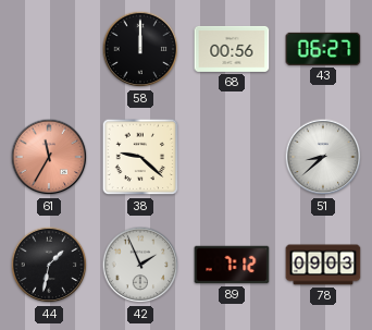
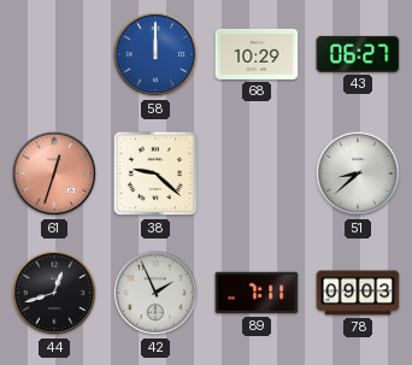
58 dial: black -> blue
68: 00:56 -> 10:29
61: 11:35 -> 12:33
44: 1:32 -> 12:42
89: 7:12 -> 7:11
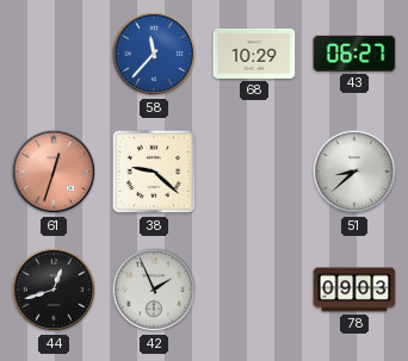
58: 12:00 -> 11:37
89: 7:11 -> none
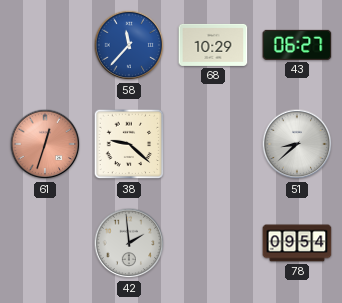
44: 12:42 -> none
42: 1:56 -> 1:59
78: 09:03 -> 09:54
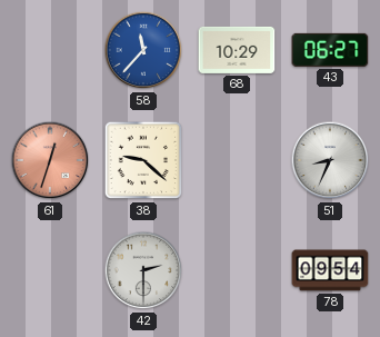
51: 8:38 -> 8:34
42: 1:59 -> 2:30
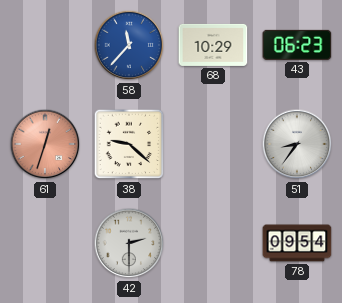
43: 06:27 -> 06:23
51: 8:34 -> 8:36
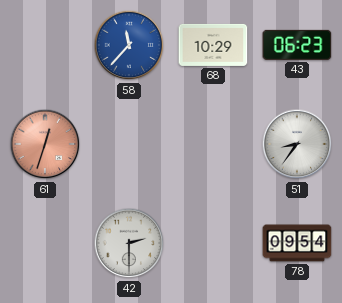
38: 9:22 -> none
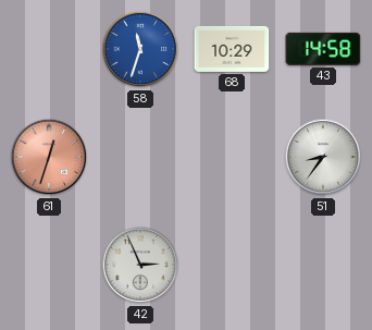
58: 11:37 -> 11:33
43: 06:23 -> 14:58
42: 2:30 -> 2:56
78: 09:54 -> none
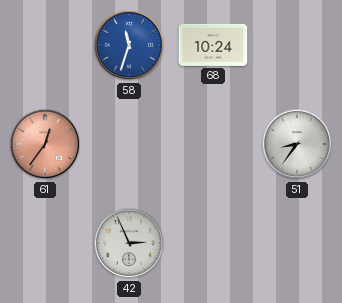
68: 10:29 -> 10:24
43: 14:58 -> none
61: 12:33 -> 12:36
